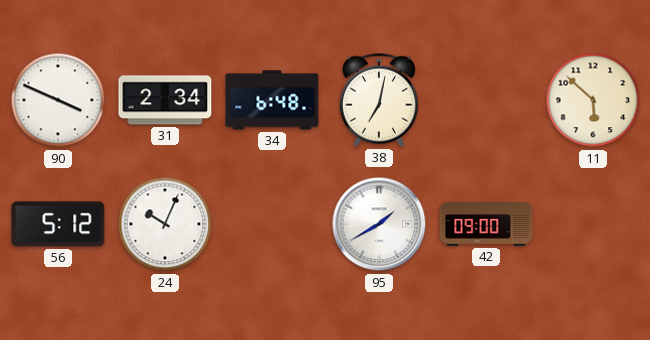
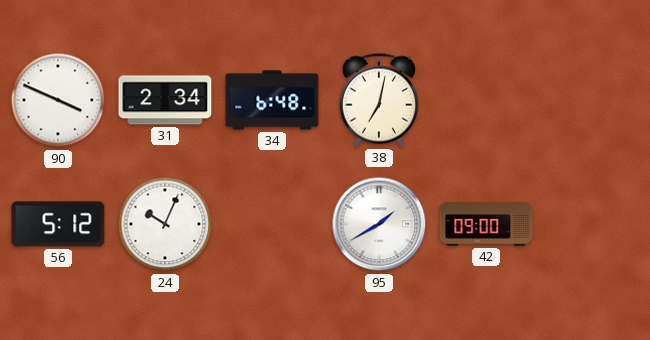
11: 5:52 -> none
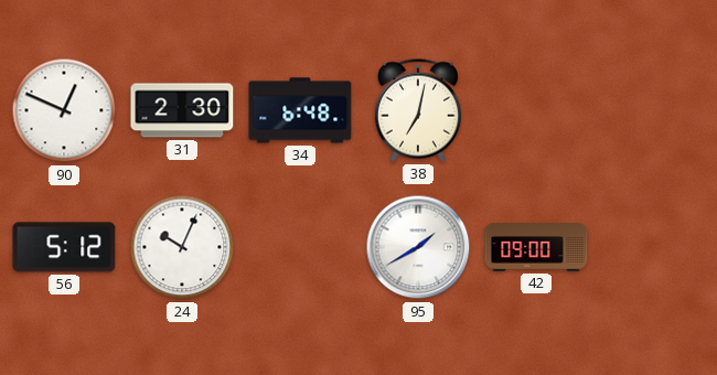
90: 3:49 -> 12:49
31: 2:34 -> 2:30
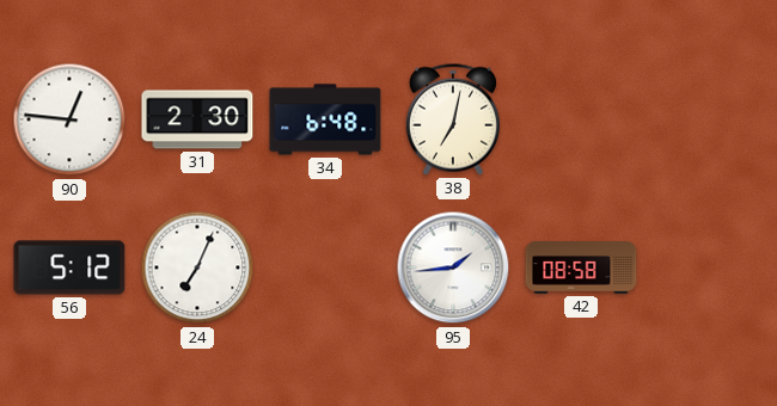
90: 12:49 -> 12:46
24: 10:04 -> 7:04
95: 1:40 -> 1:44
42: 09:00 -> 08:58
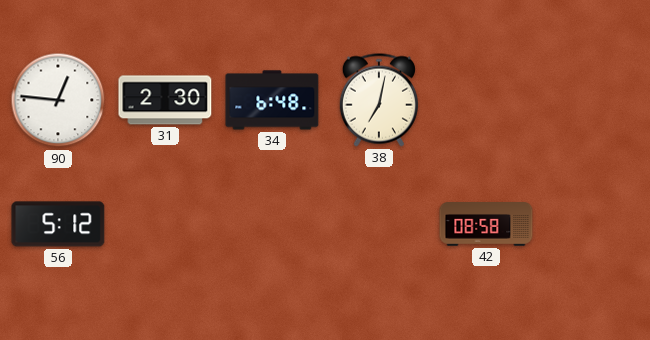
24: 7:04 -> none
95: 1:44 -> none
